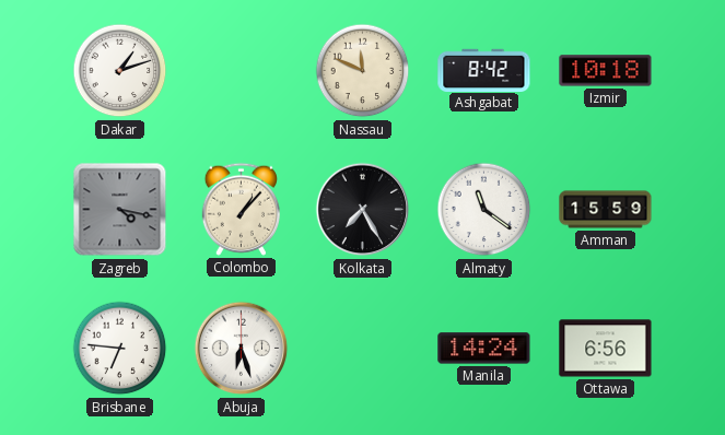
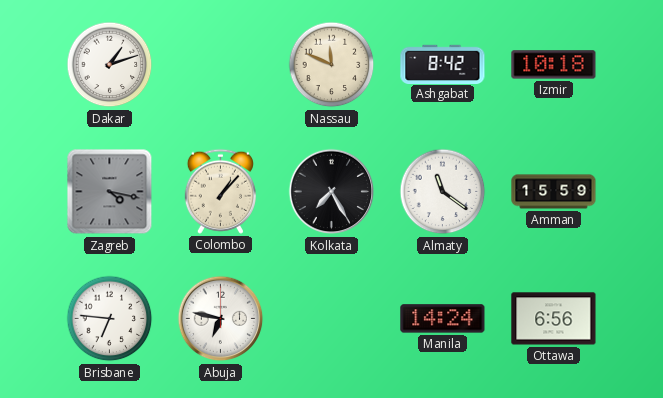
Abuja: 6:27 -> 6:47
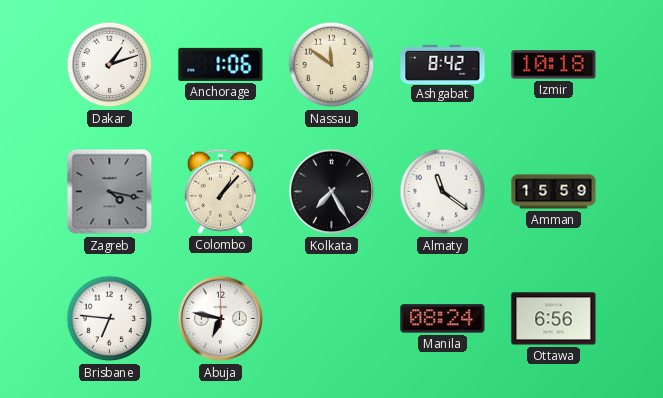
Anchorage: none -> 1:06
Nassau: 11:49 -> 11:51
Manila: 14:24 -> 08:24
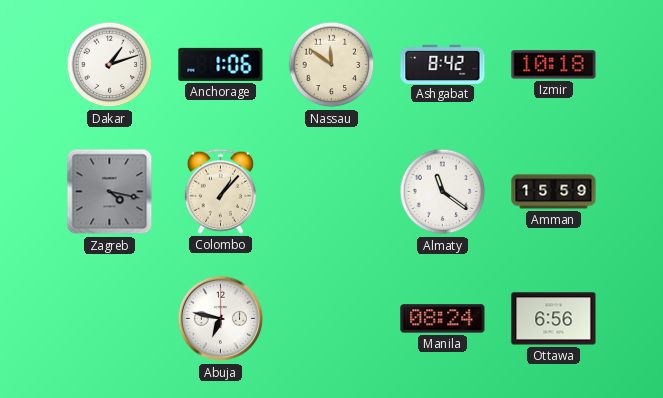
Kolkata: 7:25 -> none
Brisbane: 6:46 -> none
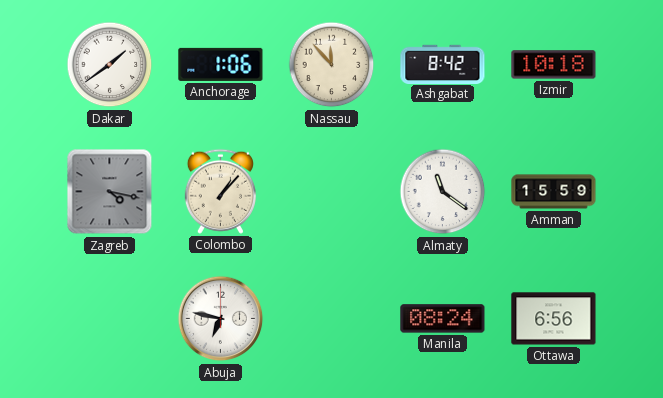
Dakar: 1:12 -> 1:39
Nassau: 11:51 -> 11:53
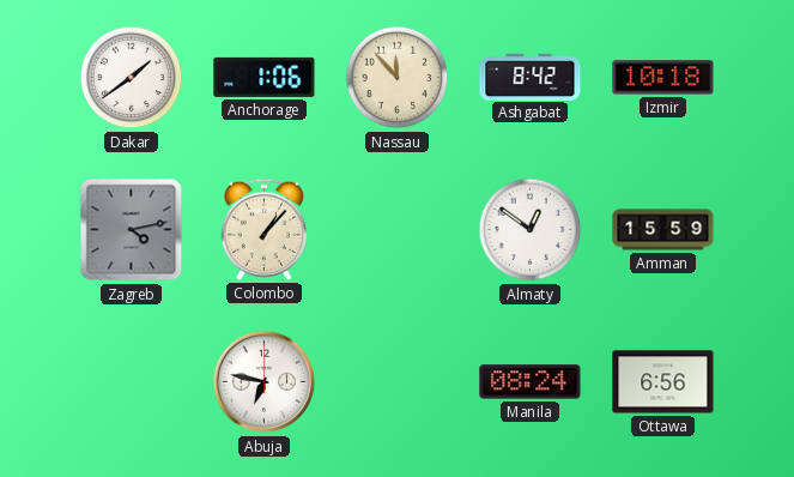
Zagreb: 4:17 -> 4:13
Almaty: 11:21 -> 12:51
